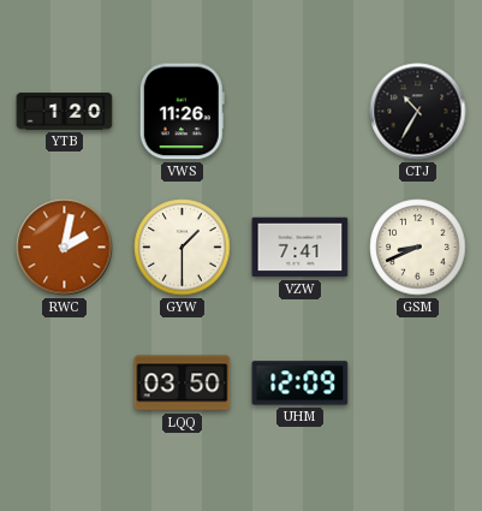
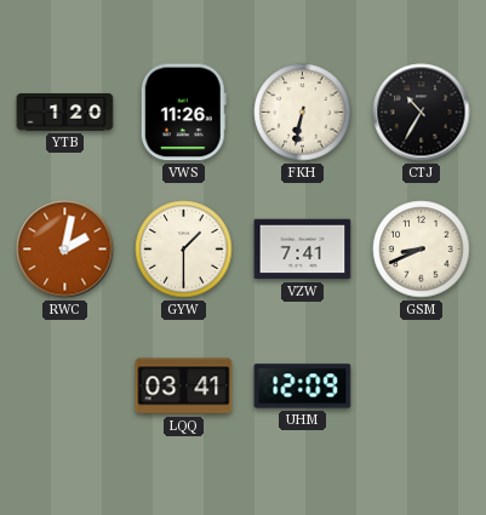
FKH: none -> 6:32
LQQ: 03:50 -> 03:41
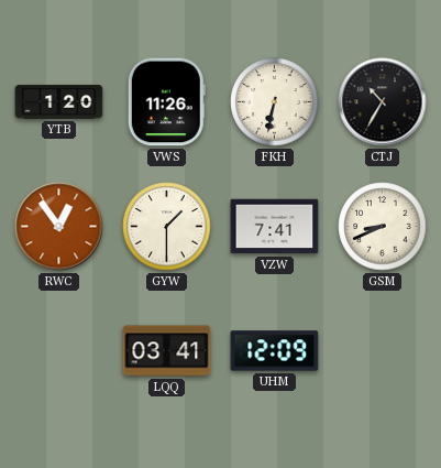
RWC: 2:02 -> 12:54
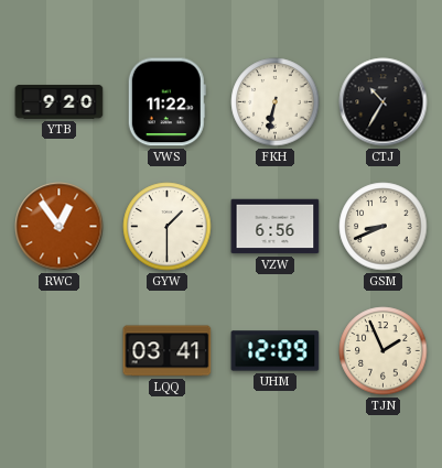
YTB: 1:20 -> 9:20
VWS: 11:26 -> 11:22
VZW: 7:41 -> 6:56
TJN: none -> 1:56
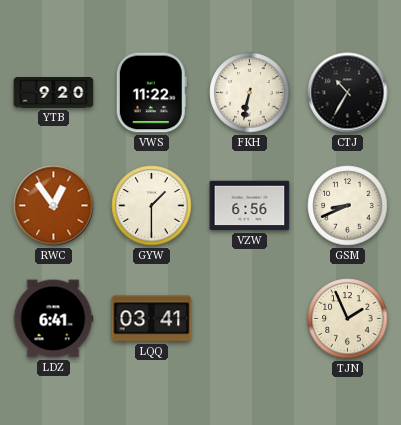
LDZ: none -> 6:41
UHM: 12:09 -> none
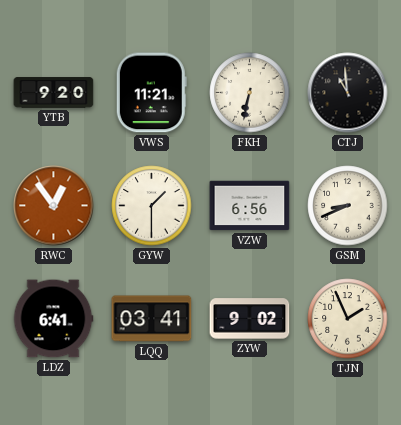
VWS: 11:22 -> 11:21
CTJ: 10:35 -> 10:59
ZYW: none -> 9:02
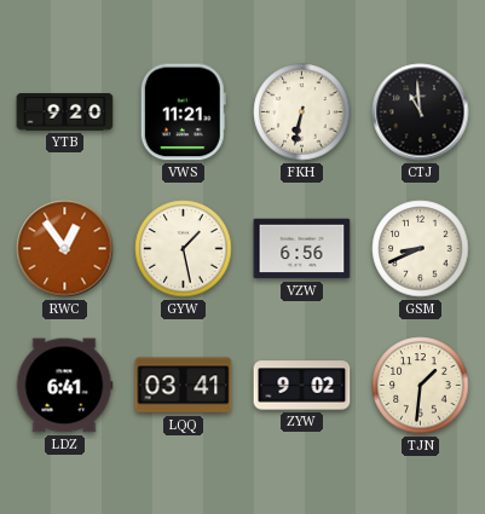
GYW: 1:30 -> 1:28
TJN: 1:56 -> 1:31
